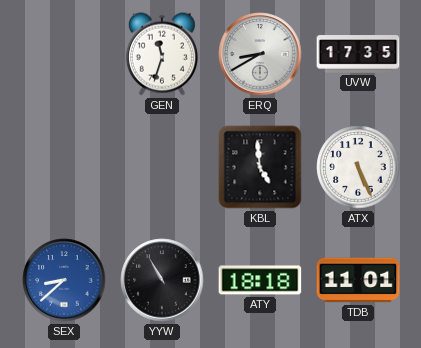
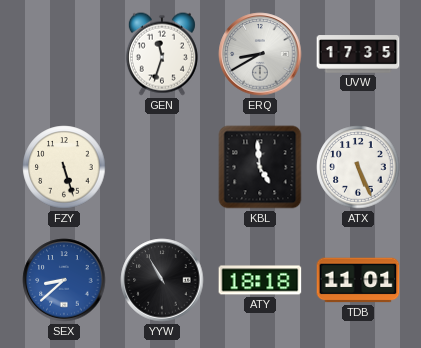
FZY: none -> 5:27
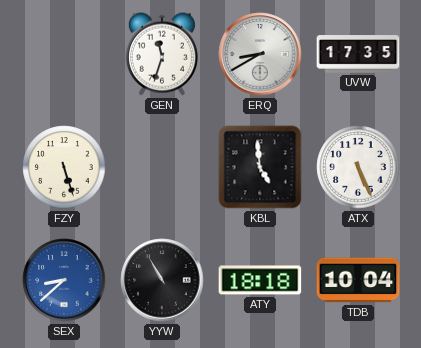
TDB: 11:01 -> 10:04
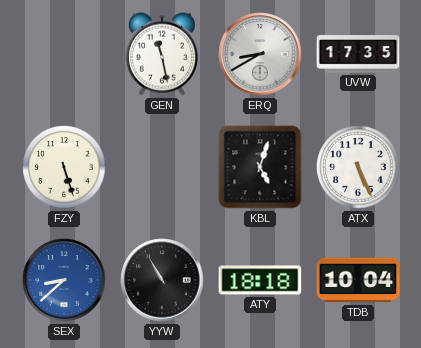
GEN: 11:33 -> 11:28
KBL: 4:59 -> 5:03
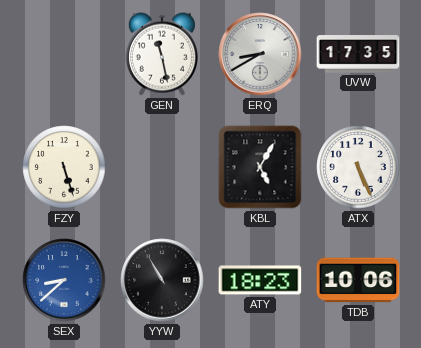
KBL: 5:03 -> 5:05
ATY: 18:18 -> 18:23
TDB: 10:04 -> 10:06
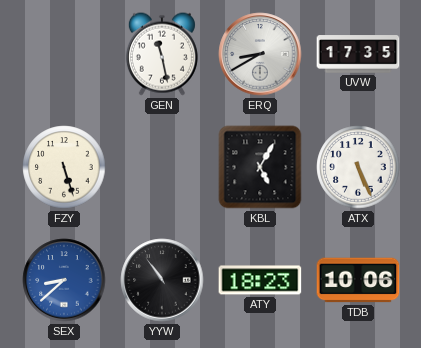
YYW: 10:55 -> 10:54
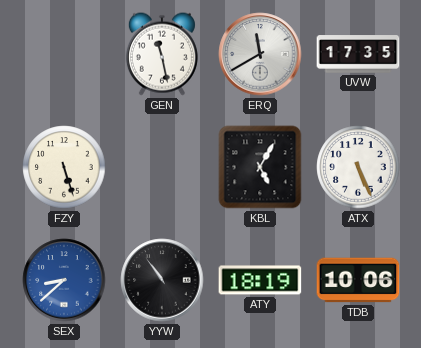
ERQ: 8:40 -> 11:40
ATY: 18:23 -> 18:19
